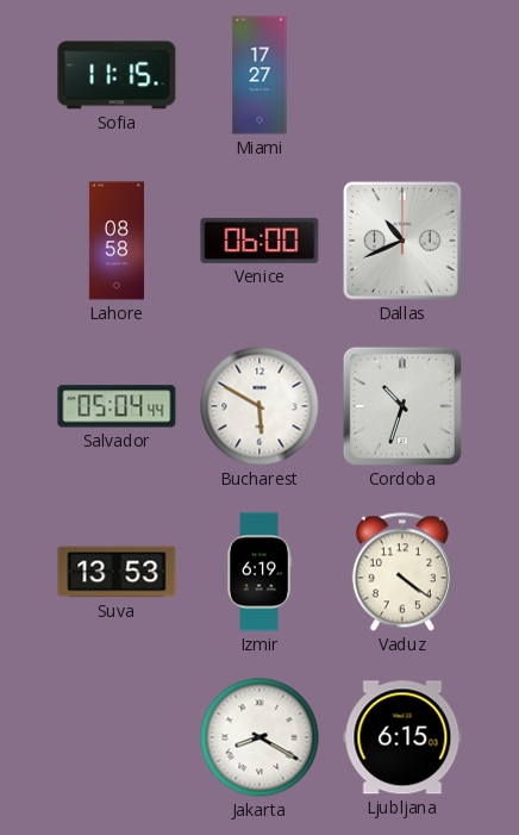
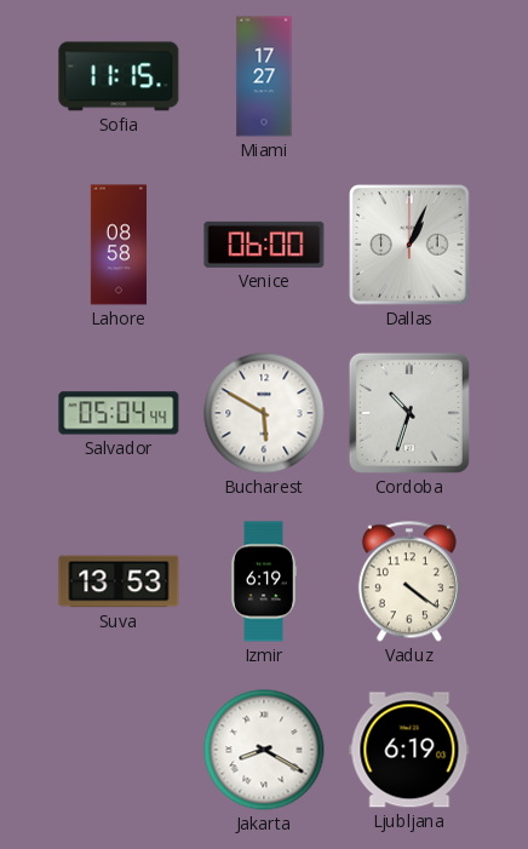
Dallas: 10:41 -> 1:04
Ljubljana: 6:15 -> 6:19
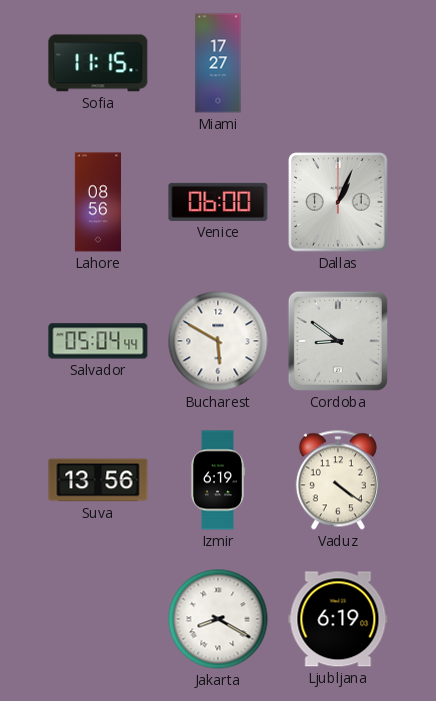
Lahore: 08:58 -> 08:56
Cordoba: 10:33 -> 8:51
Suva: 13:53 -> 13:56
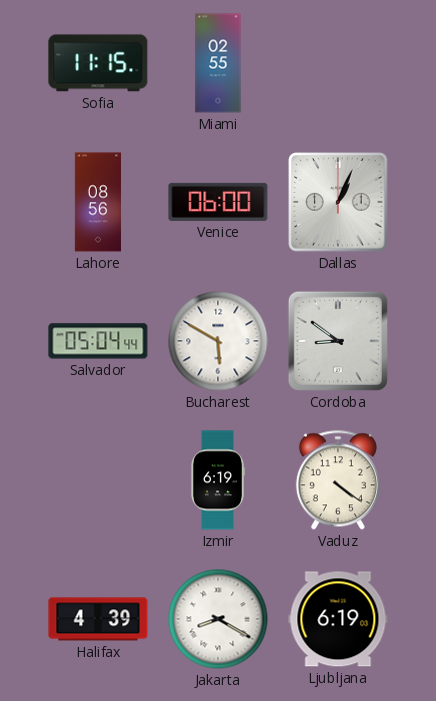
Miami: 17:27 -> 02:55
Suva: 13:56 -> none
Halifax: none -> 4:39
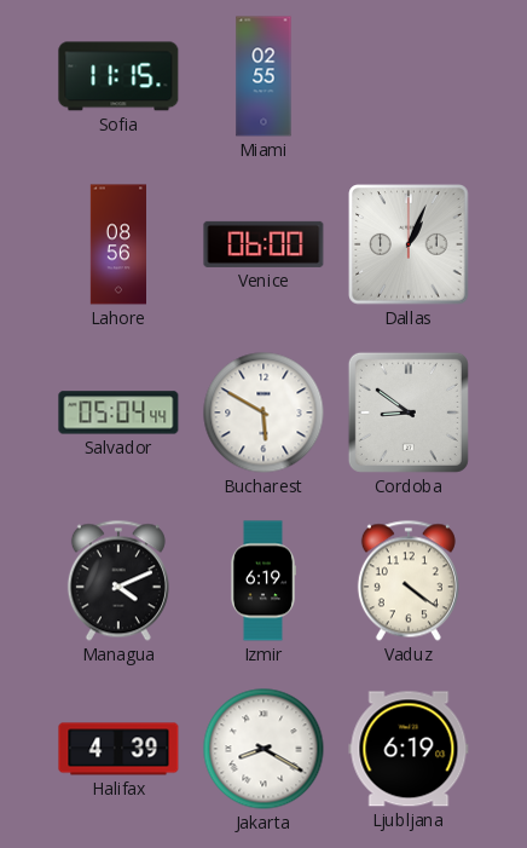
Managua: none -> 4:11
